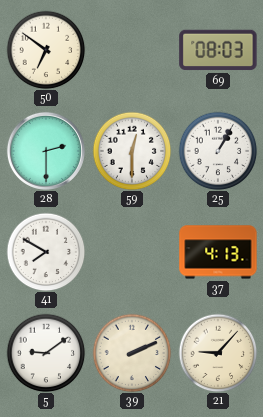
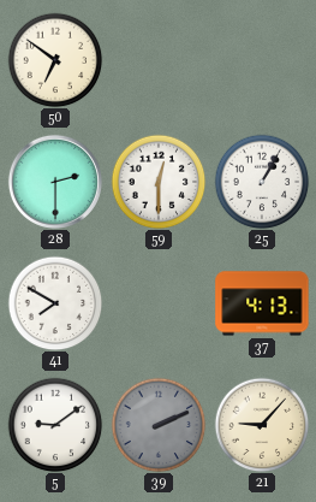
69: 08:03 -> none
39 dial: cream -> grey
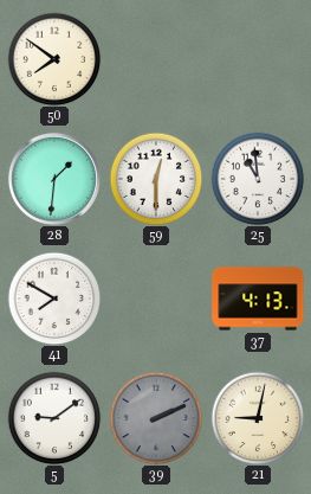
50: 6:51 -> 7:51
28: 2:30 -> 1:31
25: 1:05 -> 10:59
21: 9:07 -> 9:02
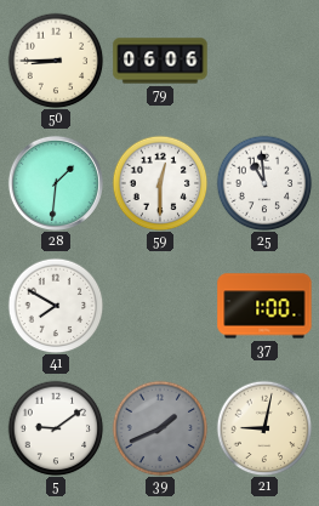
50: 7:51 -> 8:45
79: none -> 06:06
37: 4:13 -> 1:00
39: 2:11 -> 1:41
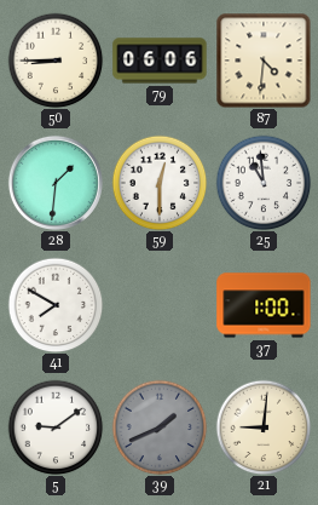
87: none -> 4:31
21: 9:02 -> 9:01
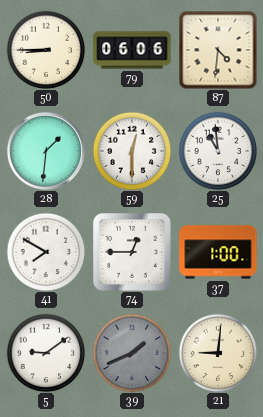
74: none -> 12:45
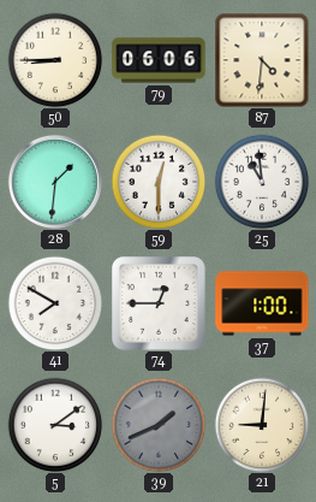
5: 9:09 -> 3:09
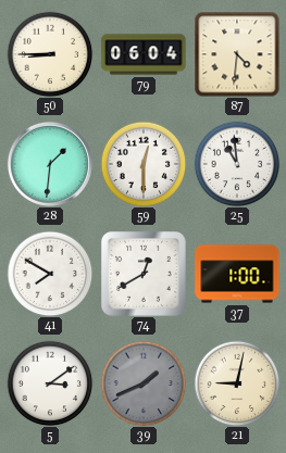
79: 06:06 -> 06:04
74: 12:45 -> 12:40
21: 9:01 -> 9:02
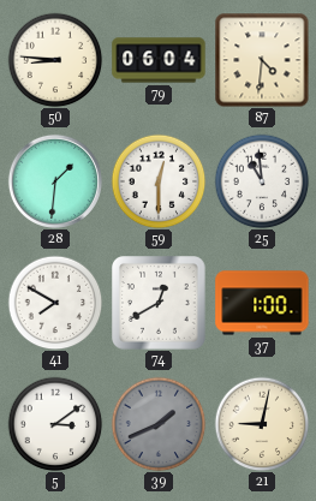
50: 8:45 -> 8:46
